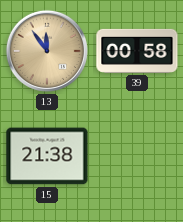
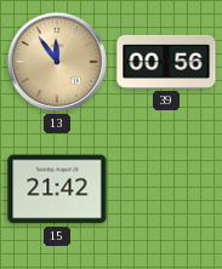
39: 00:58 -> 00:56
15: 21:38 -> 21:42
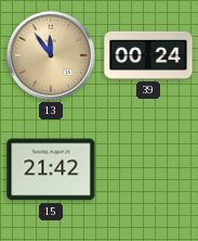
39: 00:56 -> 00:24
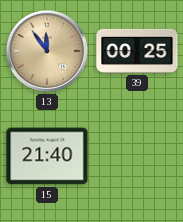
39: 00:24 -> 00:25
15: 21:42 -> 21:40
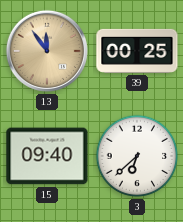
15: 21:40 -> 09:40
3: none -> 6:38
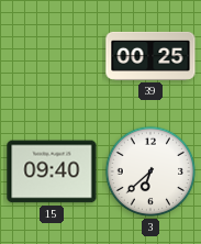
13: 11:54 -> none
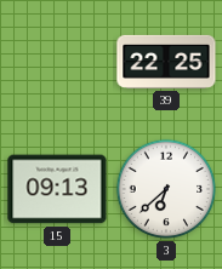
39: 00:25 -> 22:25
15: 09:40 -> 09:13
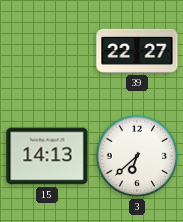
39: 22:25 -> 22:27
15: 09:13 -> 14:13
